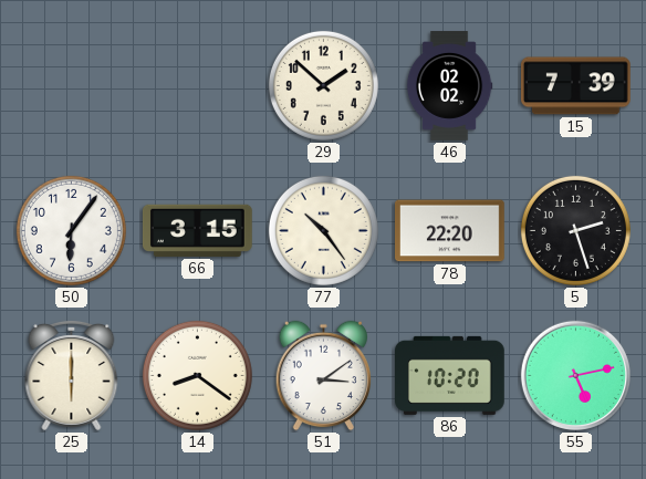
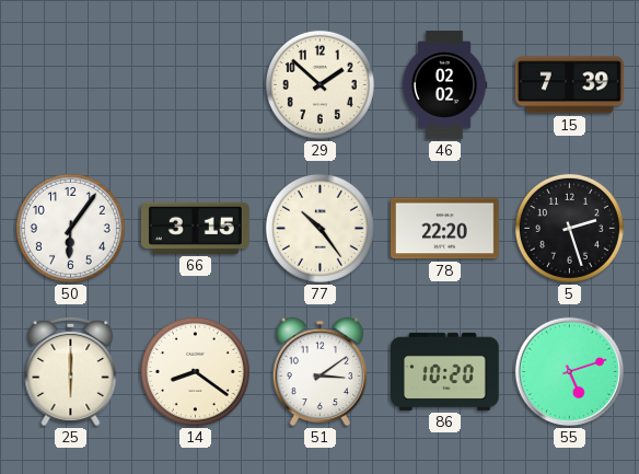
55: 5:13 -> 5:12
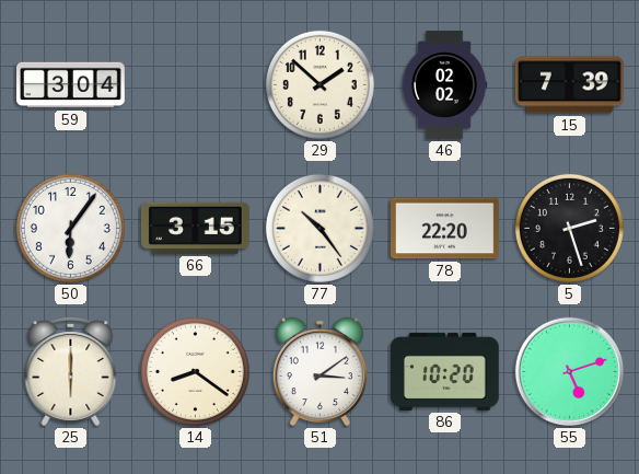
59: none -> 3:04
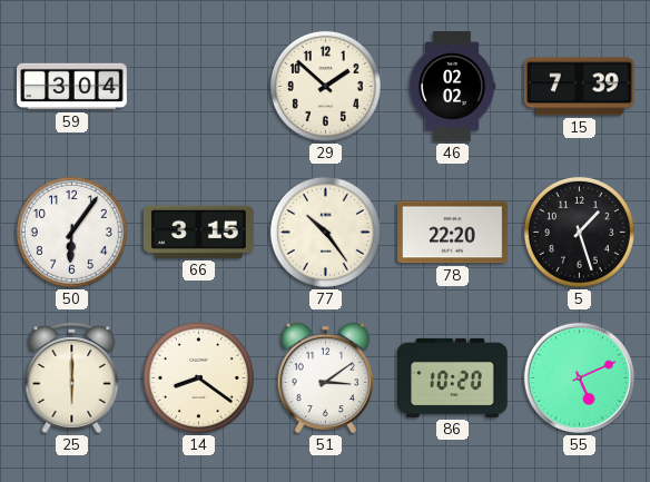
5: 2:27 -> 1:27
55: 5:12 -> 5:11
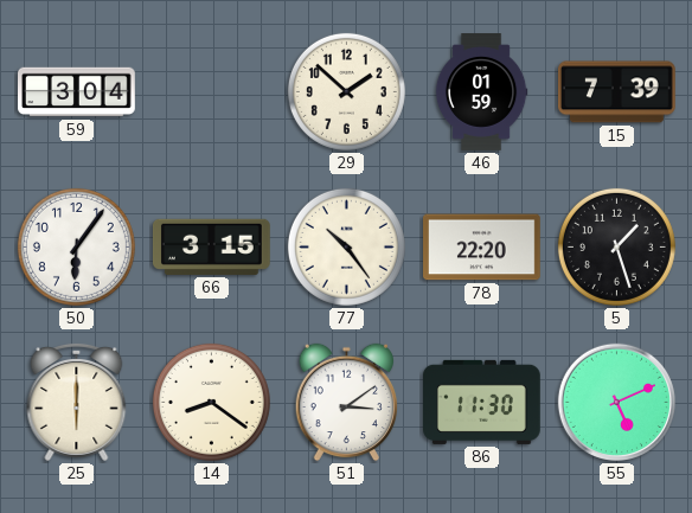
46: 02:02 -> 01:59
86: 10:20 -> 11:30
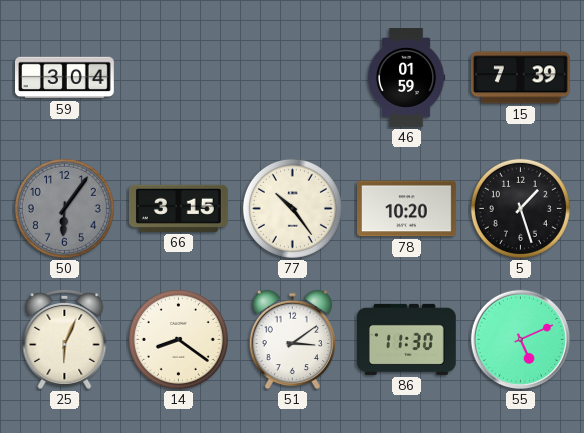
29: 1:52 -> none
50 dial: white -> grey
78: 22:20 -> 10:20
25: 6:00 -> 6:04
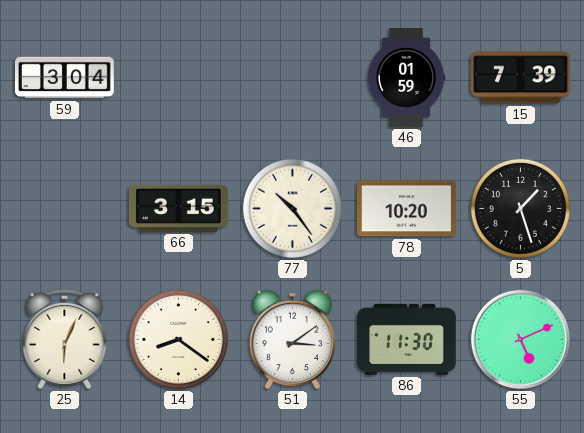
50: 6:06 -> none
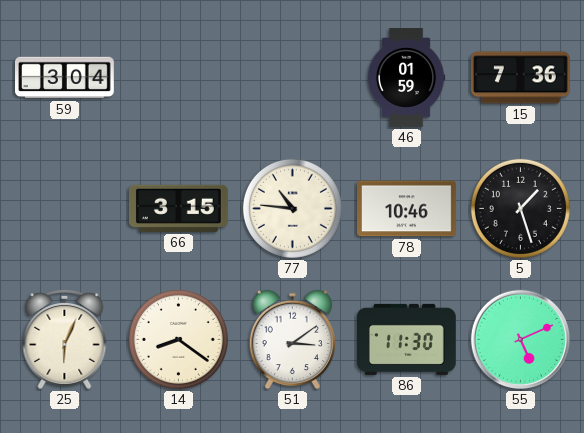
15: 7:39 -> 7:36
77: 10:24 -> 10:46
78: 10:20 -> 10:46
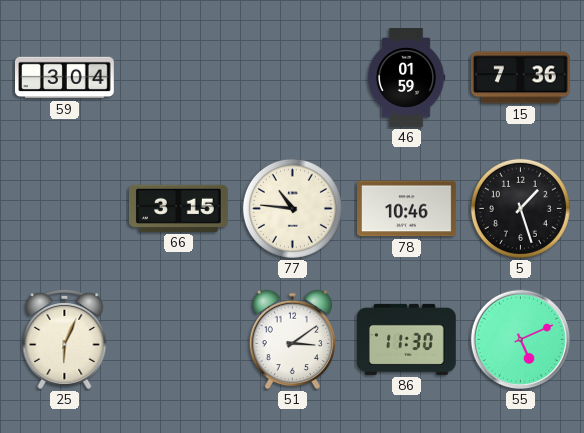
14: 8:21 -> none
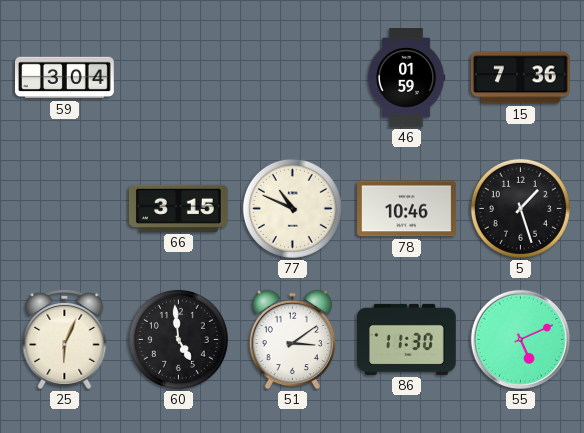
77: 10:46 -> 10:49
60: none -> 4:59
